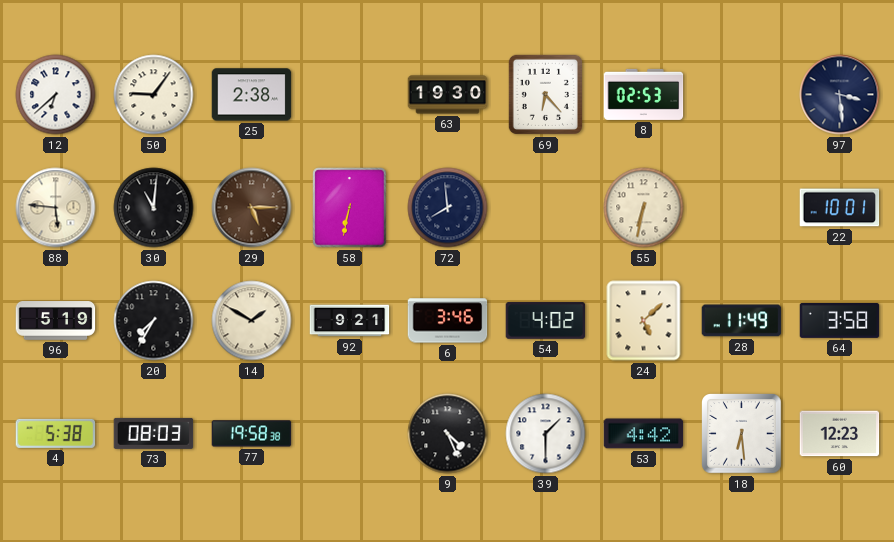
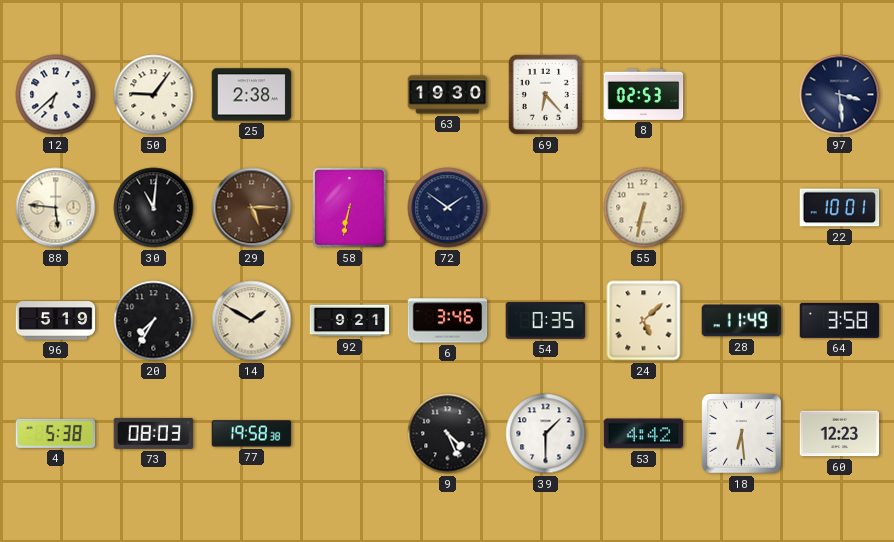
72: 7:59 -> 1:51
54: 4:02 -> 0:35
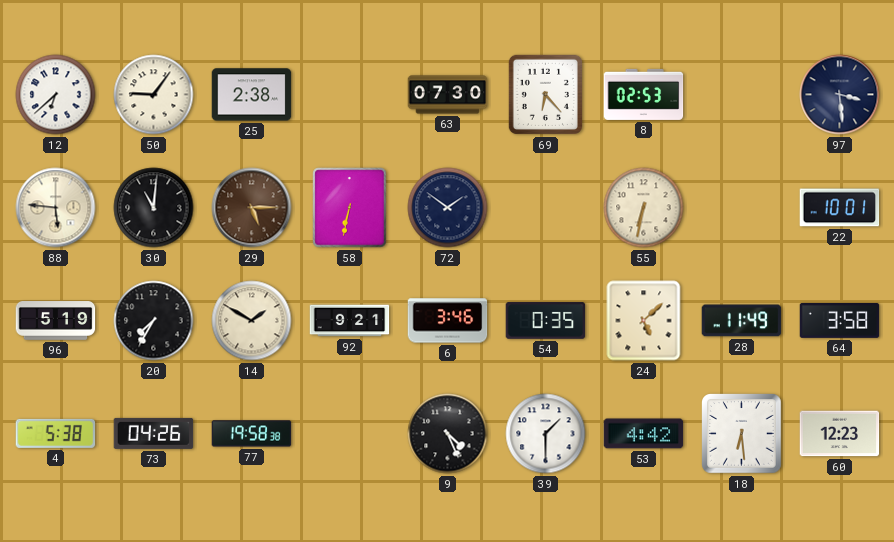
63: 19:30 -> 07:30
73: 08:03 -> 04:26
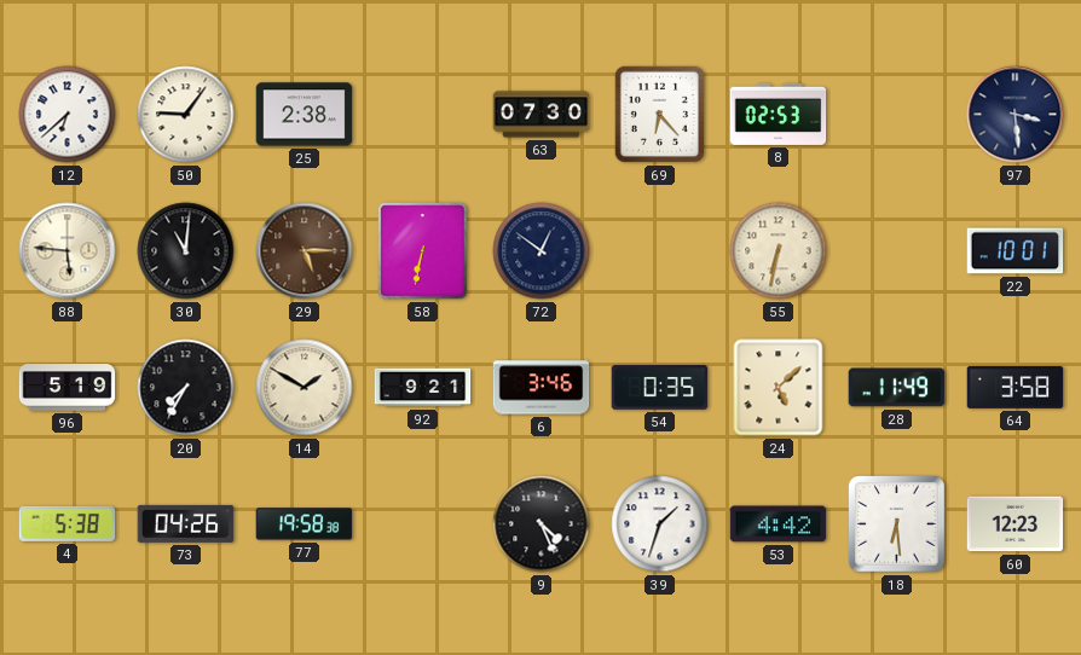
72: 1:51 -> 12:51
39: 1:30 -> 1:33
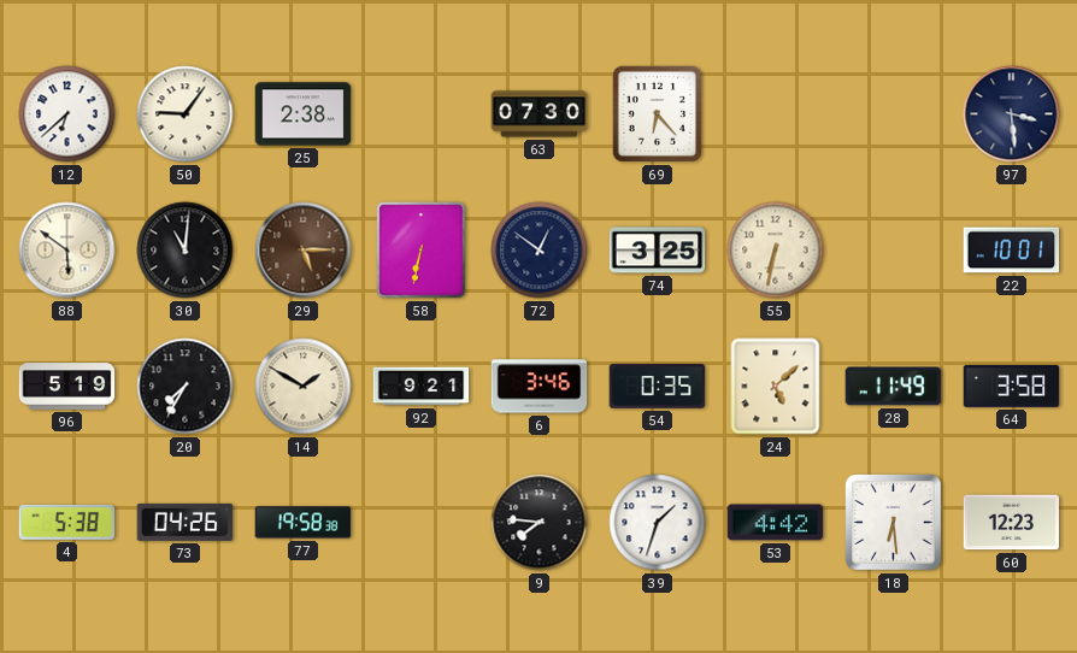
8: 02:53 -> none
88: 5:46 -> 5:51
74: none -> 3:25
9: 4:26 -> 7:46
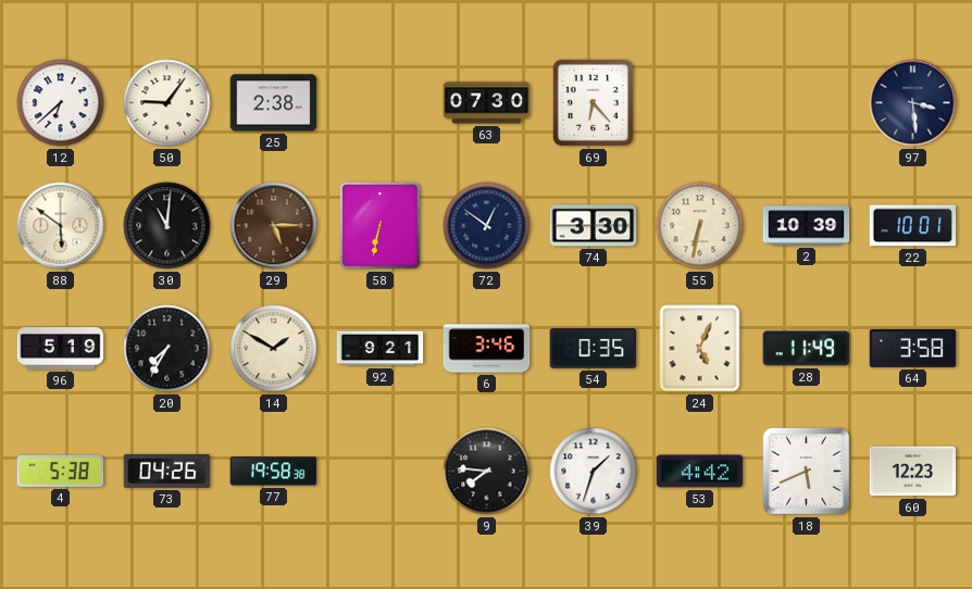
74: 3:25 -> 3:30
2: none -> 10:39
24: 5:08 -> 5:04
18: 6:29 -> 5:41
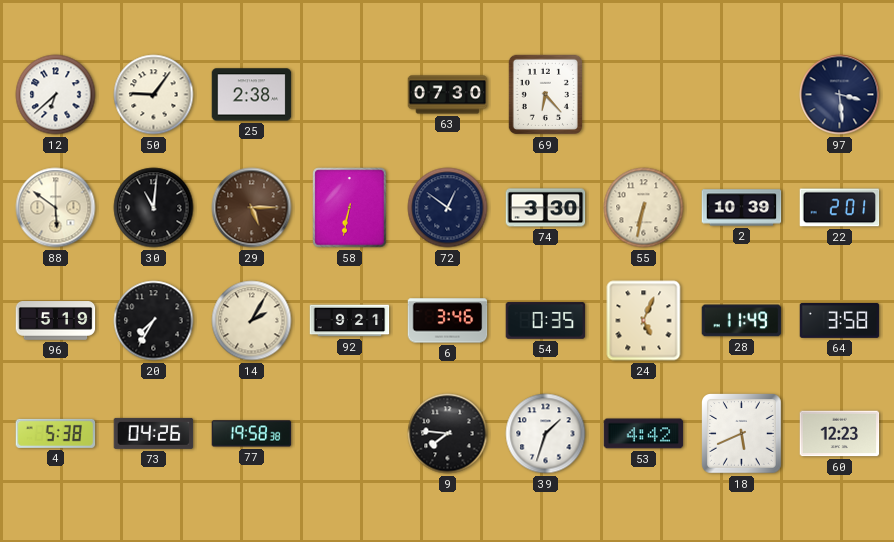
22: 10:01 -> 2:01
14: 1:50 -> 2:05
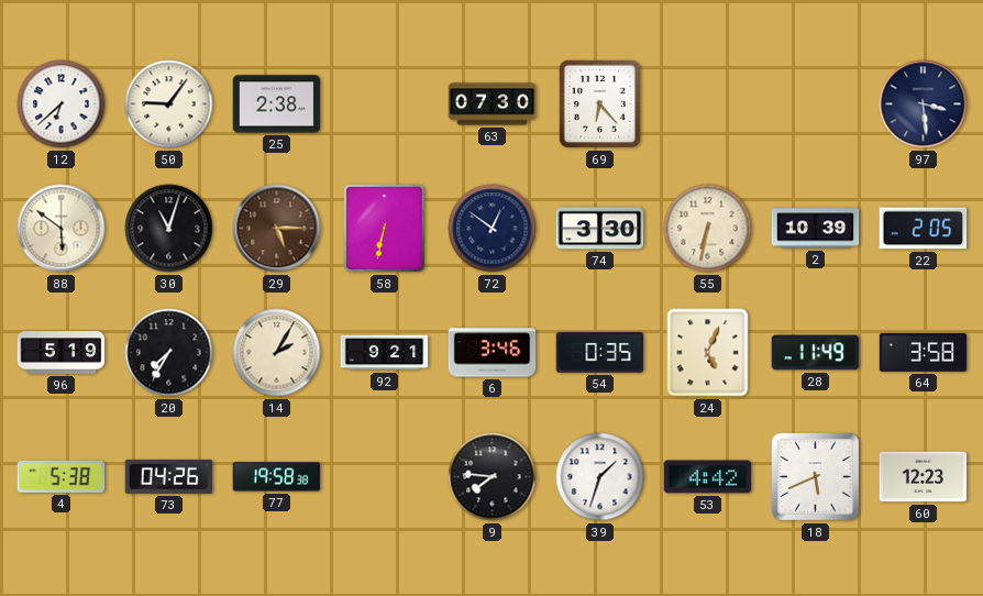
30: 11:01 -> 11:03
22: 2:01 -> 2:05
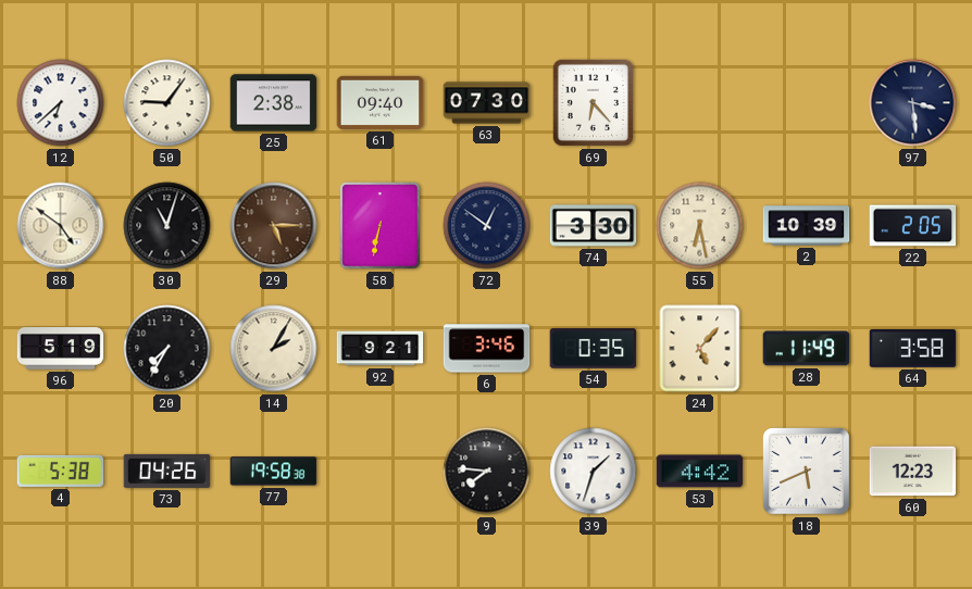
61: none -> 09:40
88: 5:51 -> 4:51
55: 6:32 -> 6:28
24: 5:04 -> 5:07
